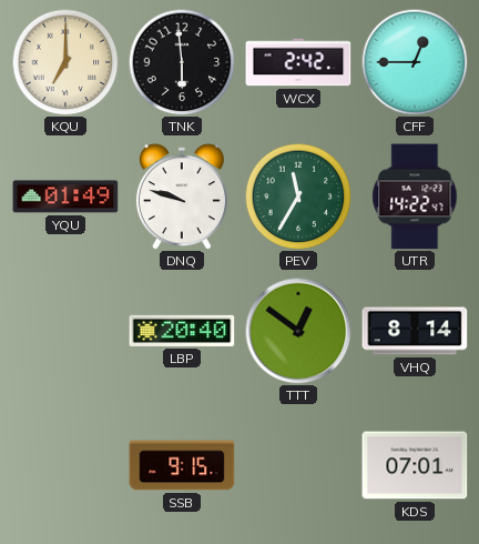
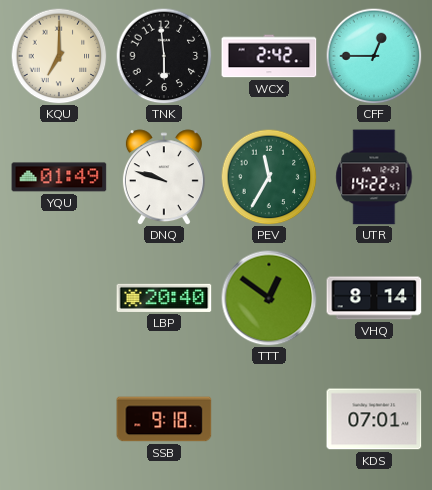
SSB: 9:15 -> 9:18
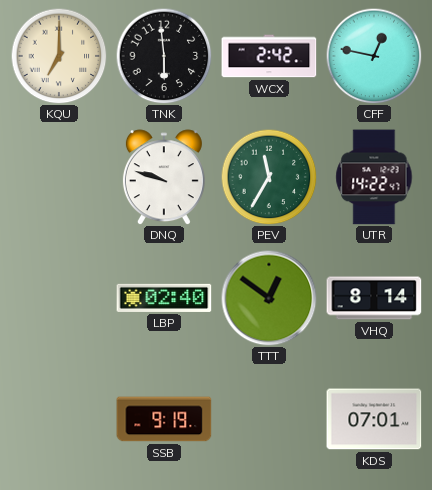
CFF: 12:45 -> 12:47
YQU: 01:49 -> none
LBP: 20:40 -> 02:40
SSB: 9:18 -> 9:19
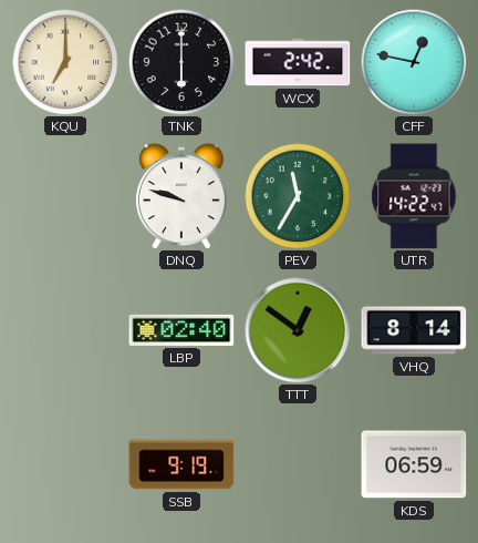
TNK: 5:59 -> 6:00
KDS: 07:01 -> 06:59
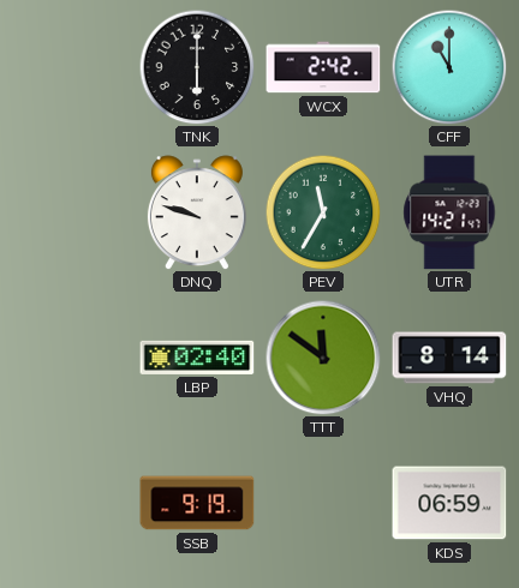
KQU: 7:00 -> none
CFF: 12:47 -> 11:00
UTR: 14:22 -> 14:21
TTT: 12:51 -> 11:51
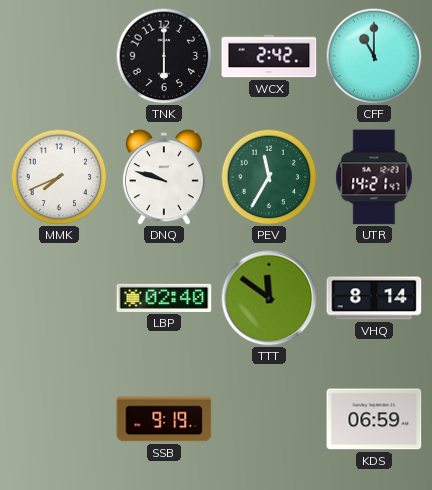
MMK: none -> 7:41
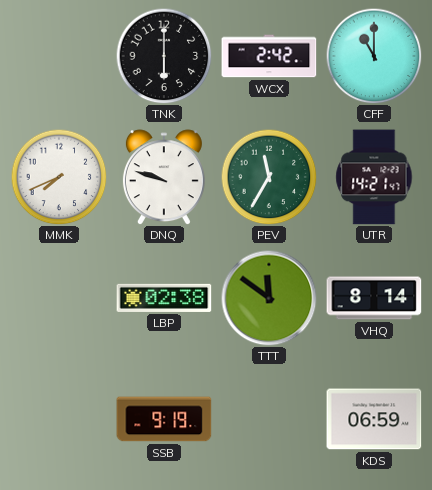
LBP: 02:40 -> 02:38
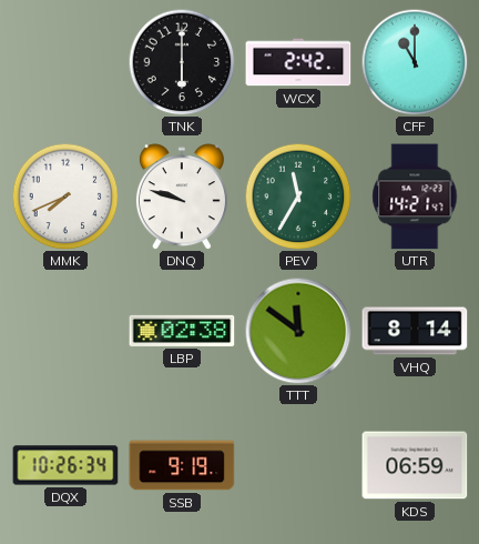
DQX: none -> 10:26
